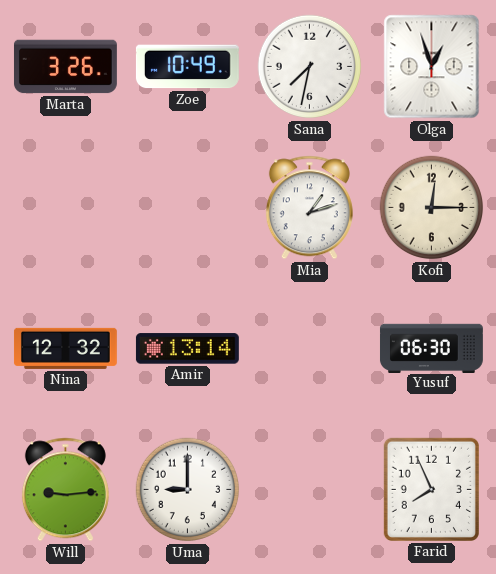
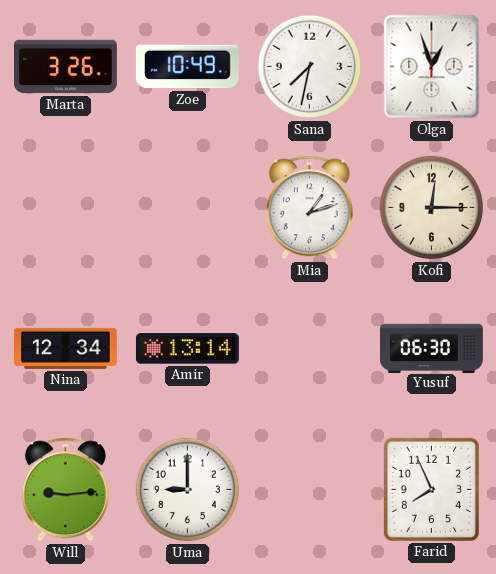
Nina: 12:32 -> 12:34
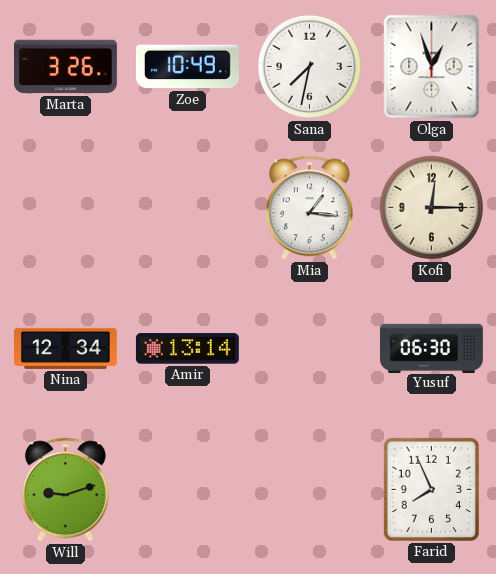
Mia: 1:12 -> 1:16
Will: 9:14 -> 9:12
Uma: 9:00 -> none
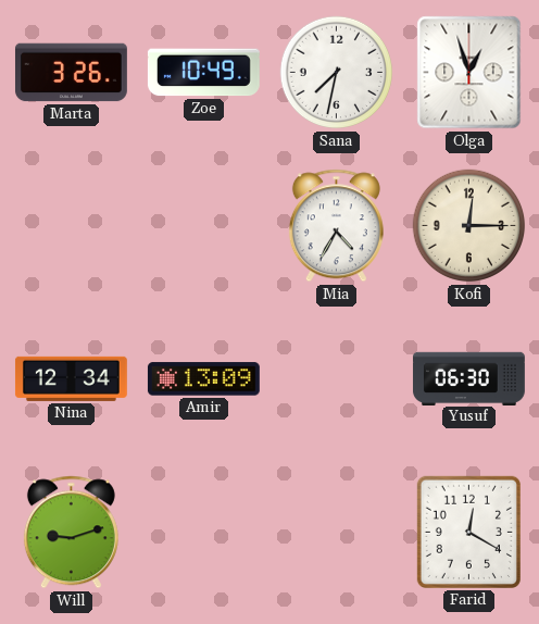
Mia: 1:16 -> 4:35
Amir: 13:14 -> 13:09
Farid: 7:56 -> 12:20
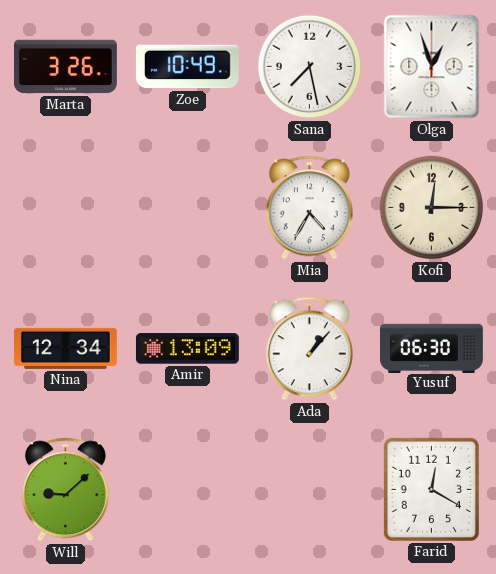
Sana: 7:32 -> 7:28
Ada: none -> 1:07
Will: 9:12 -> 9:08
